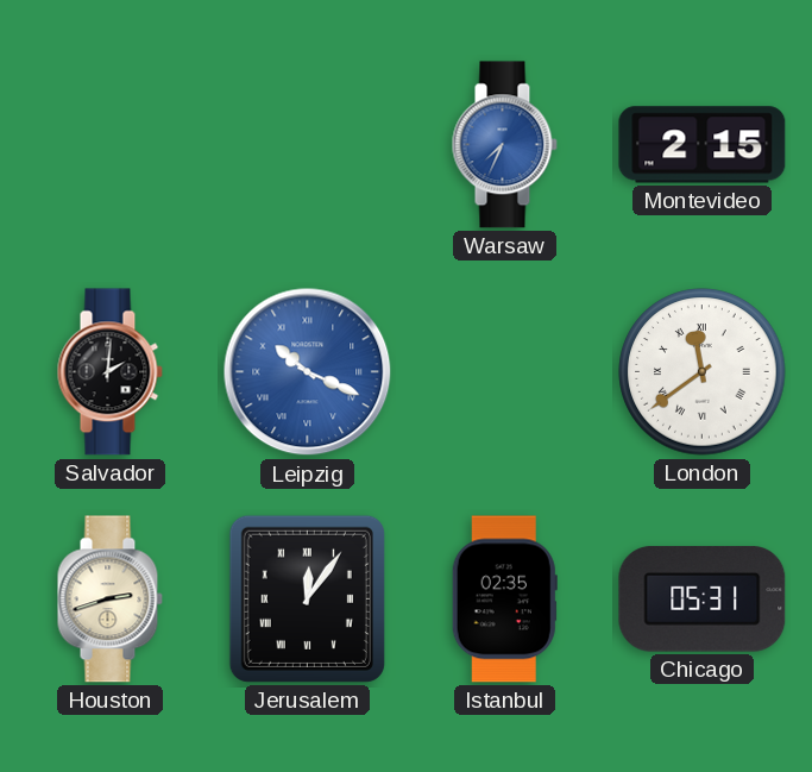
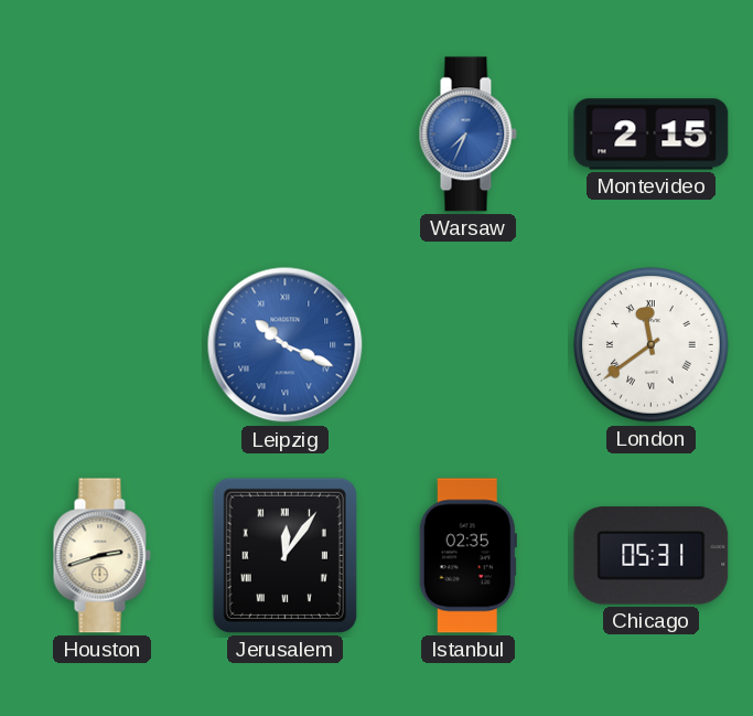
Salvador: 2:01 -> none
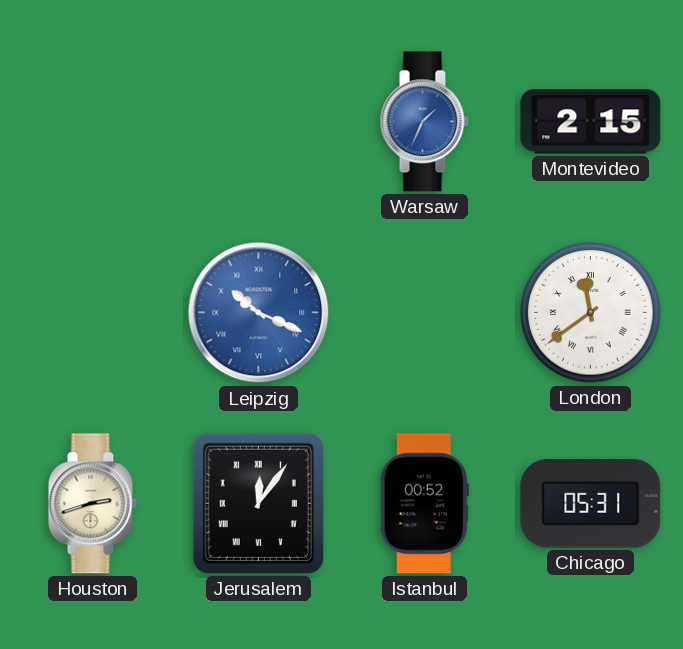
Warsaw: 7:34 -> 1:34
Istanbul: 02:35 -> 00:52
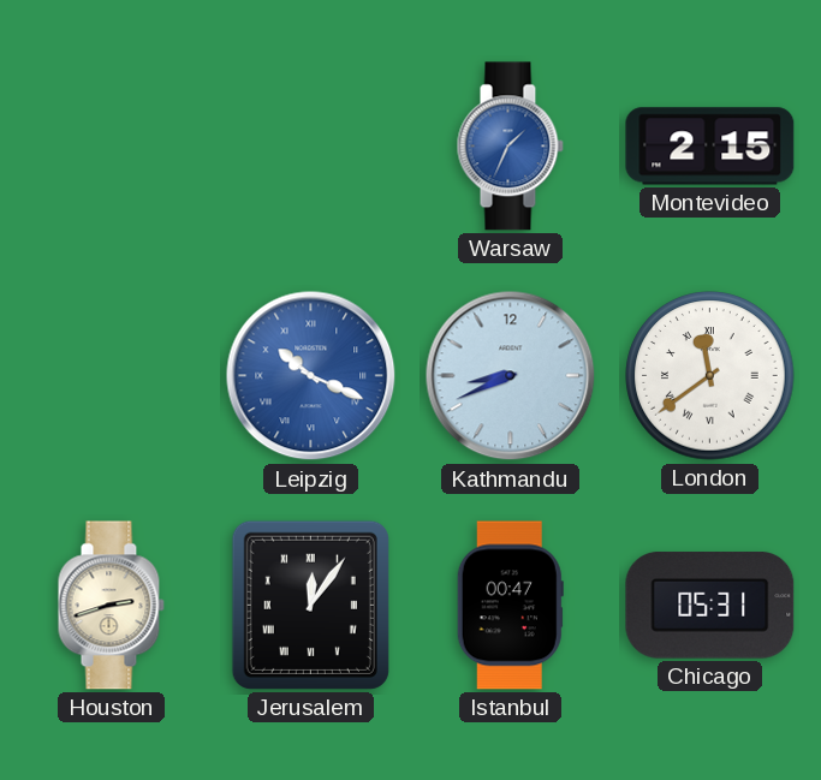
Kathmandu: none -> 8:41
Istanbul: 00:52 -> 00:47
